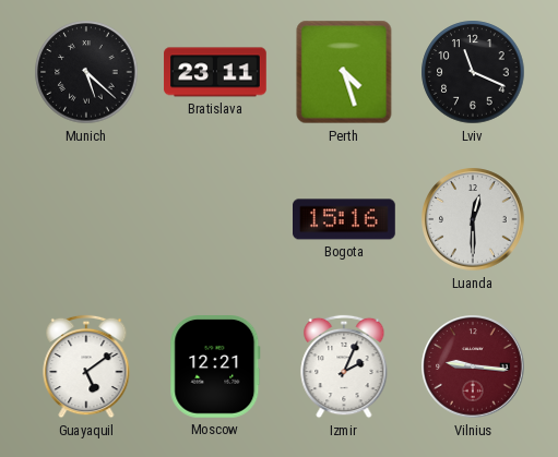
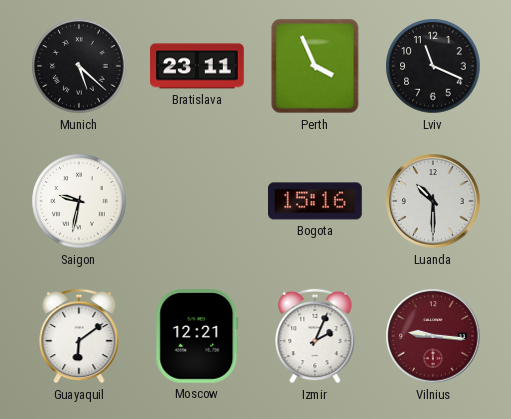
Perth: 4:27 -> 3:56
Saigon: none -> 9:32
Luanda: 12:30 -> 10:30
Guayaquil: 5:09 -> 6:09
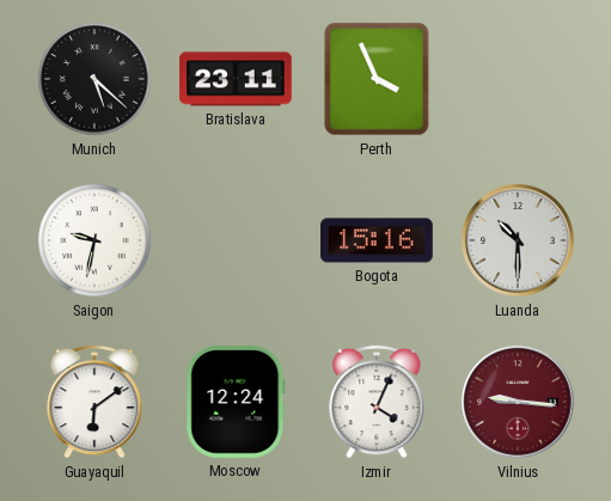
Lviv: 11:19 -> none
Moscow: 12:21 -> 12:24
Izmir: 2:04 -> 4:04
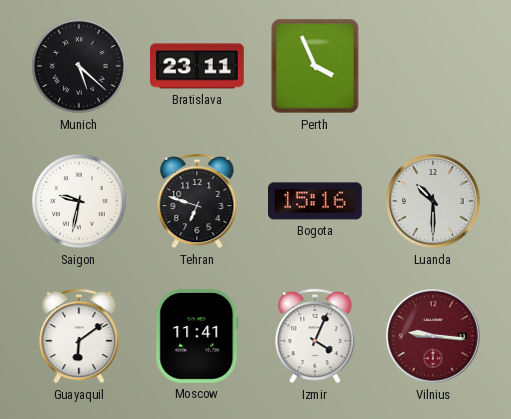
Tehran: none -> 6:48
Moscow: 12:24 -> 11:41
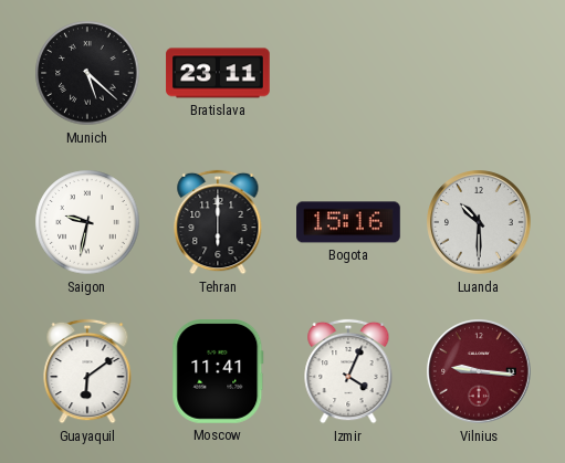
Perth: 3:56 -> none
Tehran: 6:48 -> 6:00
